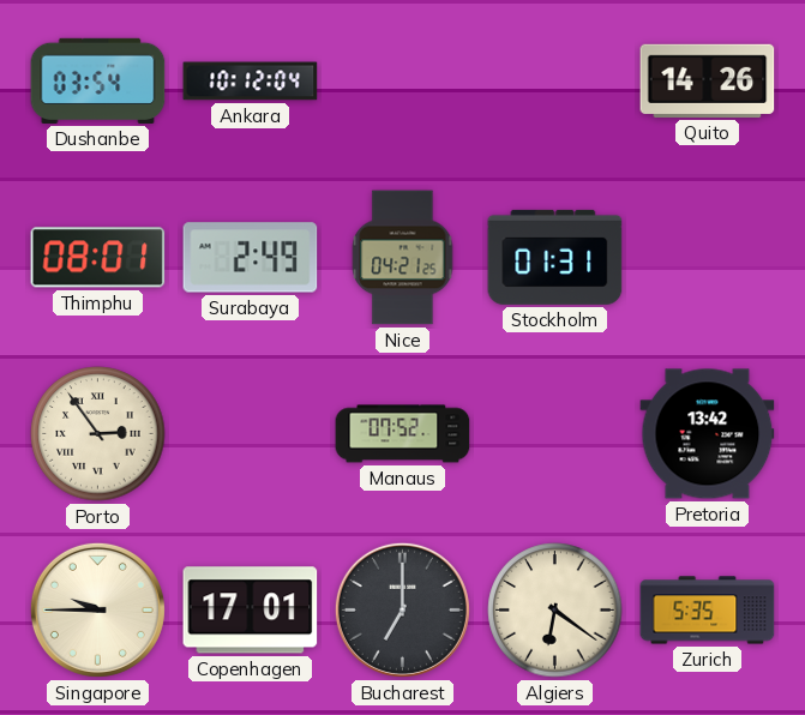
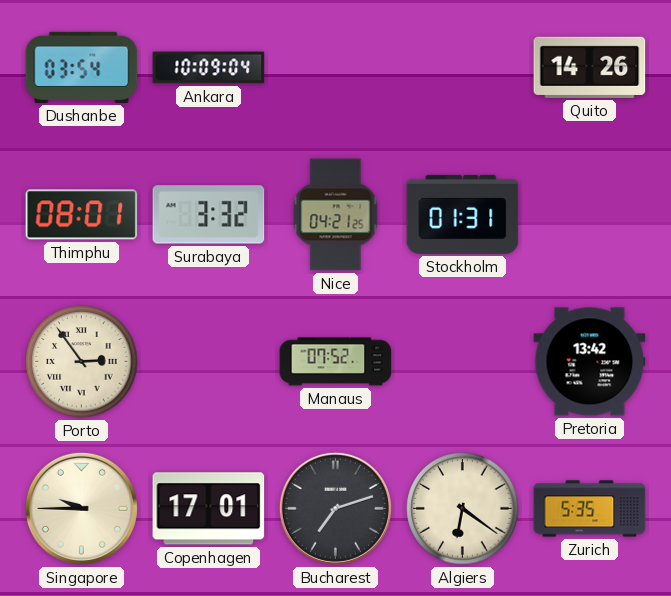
Ankara: 10:12 -> 10:09
Surabaya: 2:49 -> 3:32
Bucharest: 7:00 -> 7:12
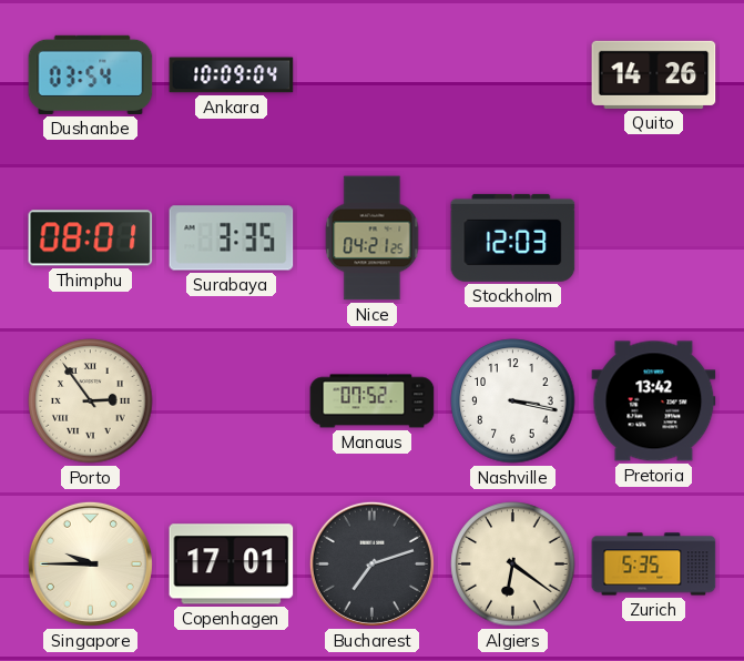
Surabaya: 3:32 -> 3:35
Stockholm: 01:31 -> 12:03
Nashville: none -> 3:17
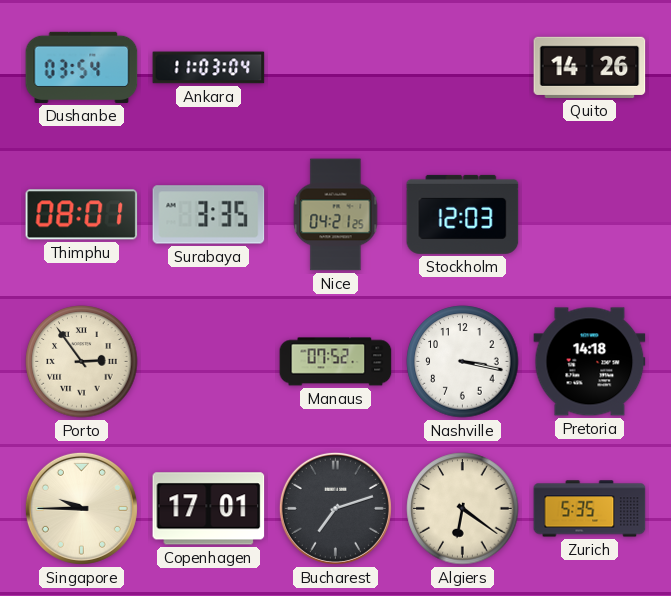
Ankara: 10:09 -> 11:03
Pretoria: 13:42 -> 14:18
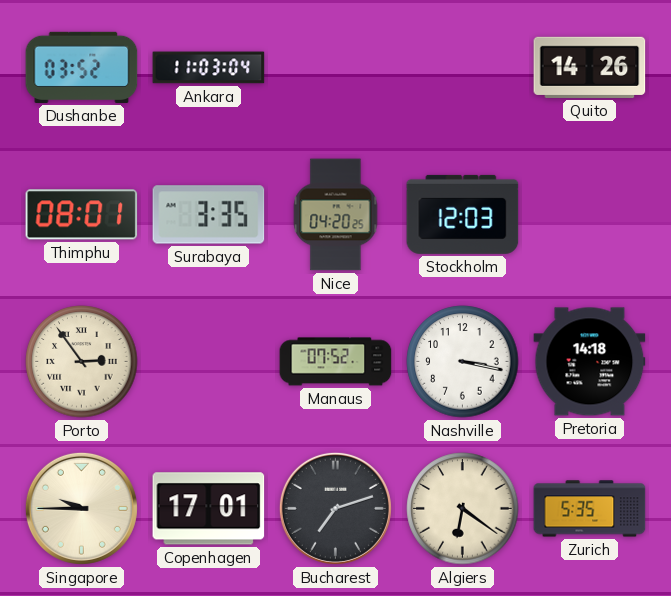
Dushanbe: 03:54 -> 03:52
Nice: 04:21 -> 04:20
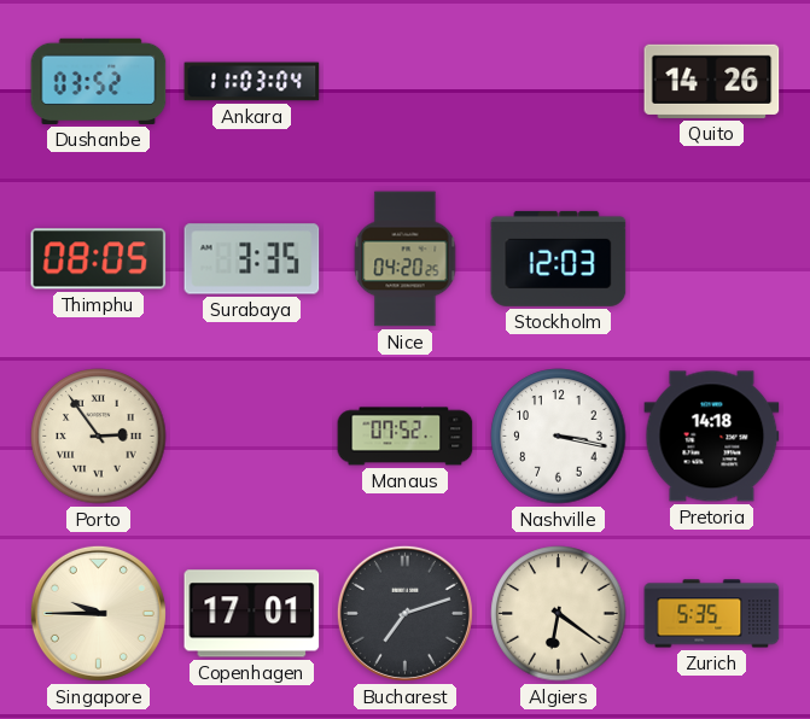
Thimphu: 08:01 -> 08:05
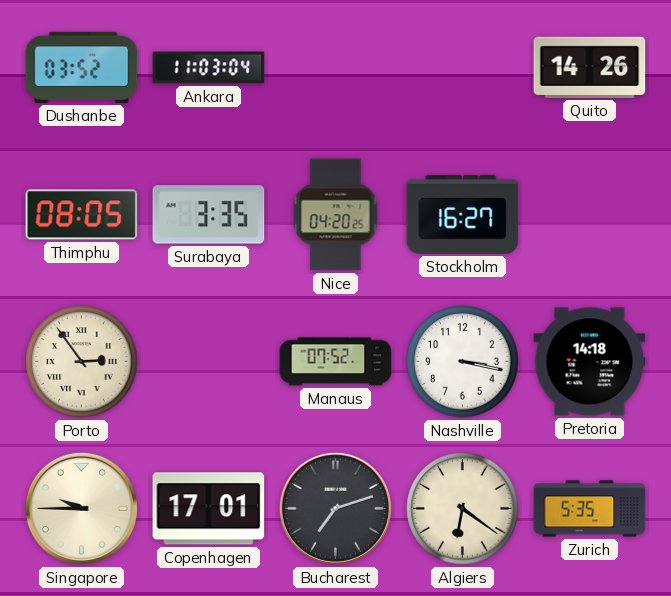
Stockholm: 12:03 -> 16:27
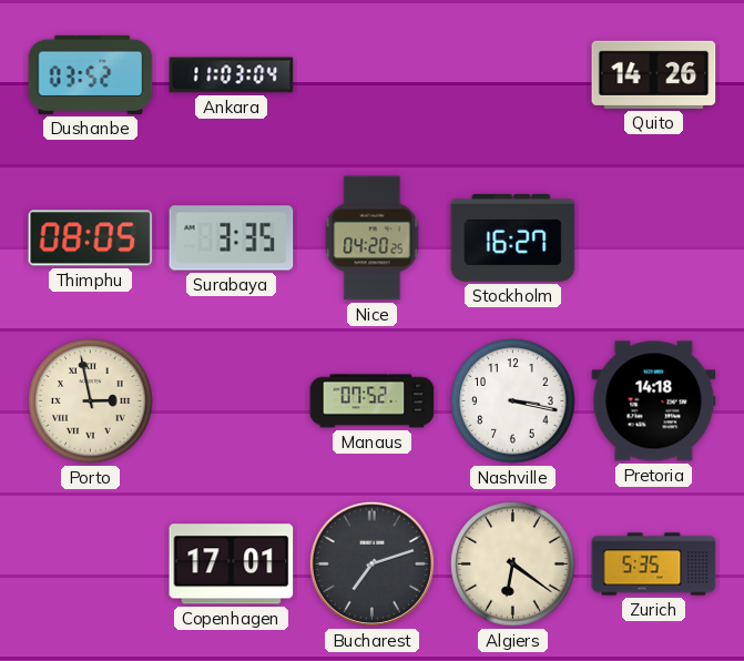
Porto: 2:54 -> 2:58
Singapore: 9:45 -> none
